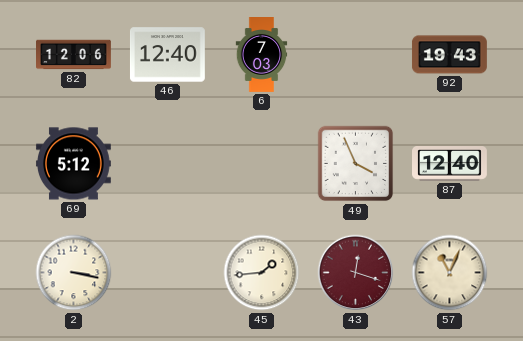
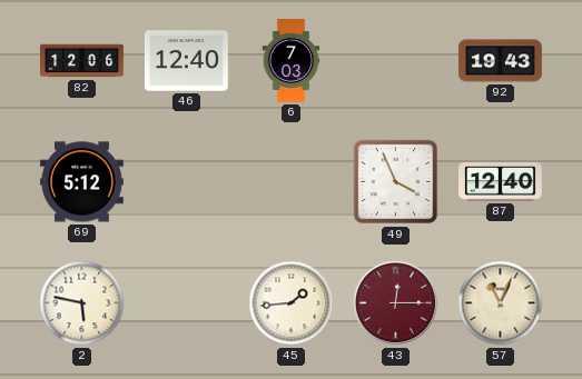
2: 3:17 -> 5:47
43: 12:18 -> 12:15
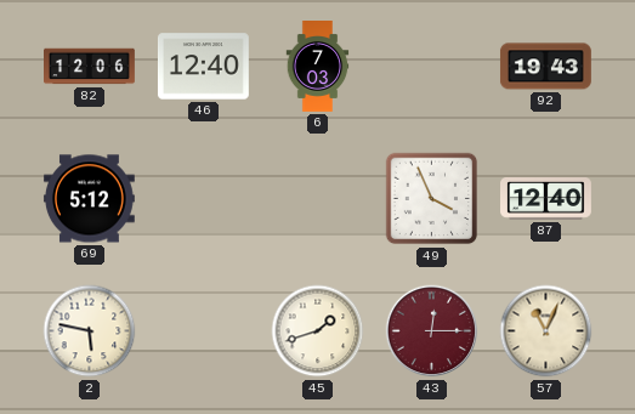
45: 1:44 -> 1:42
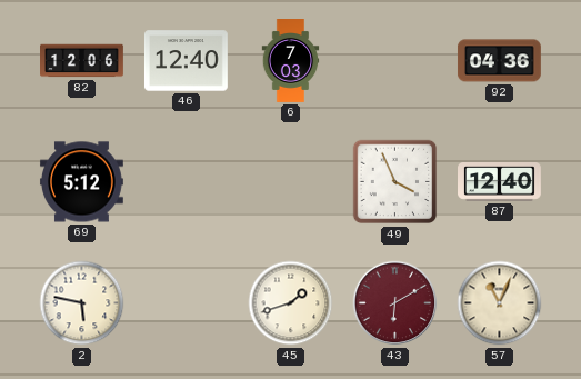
92: 19:43 -> 04:36
43: 12:15 -> 6:10
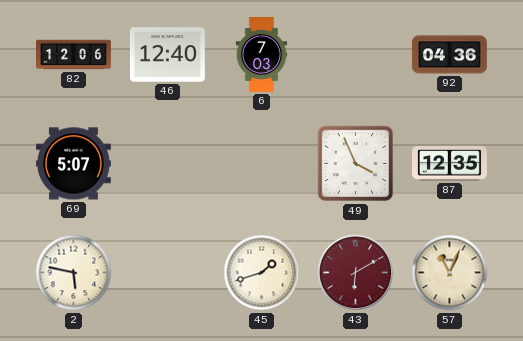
69: 5:12 -> 5:07
87: 12:40 -> 12:35
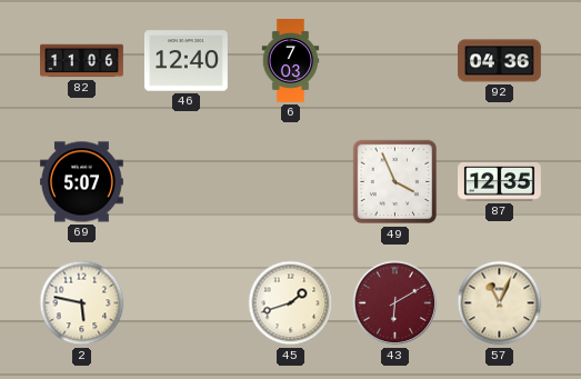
82: 12:06 -> 11:06
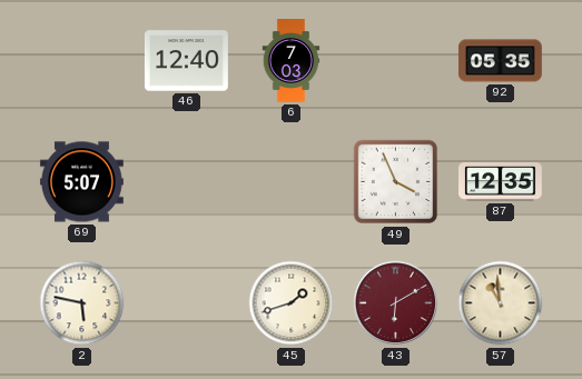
82: 11:06 -> none
92: 04:36 -> 05:35
57: 11:04 -> 10:59
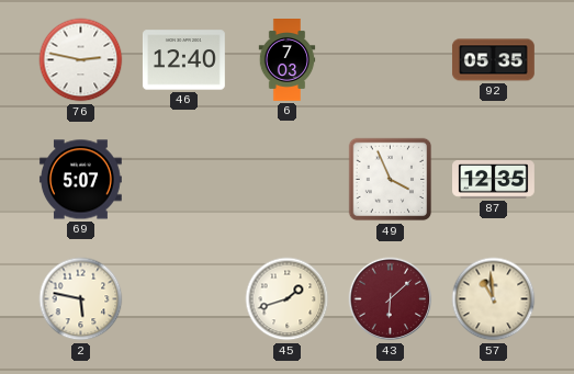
76: none -> 2:47
43: 6:10 -> 6:08
